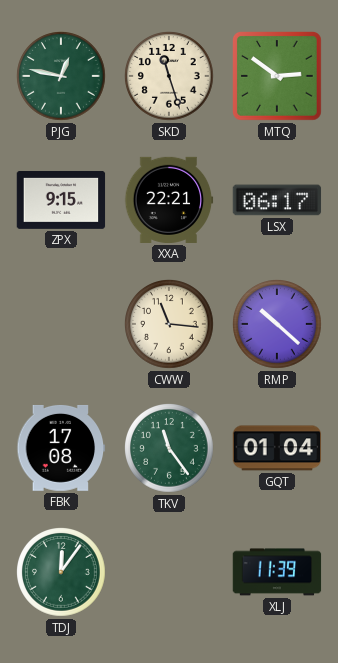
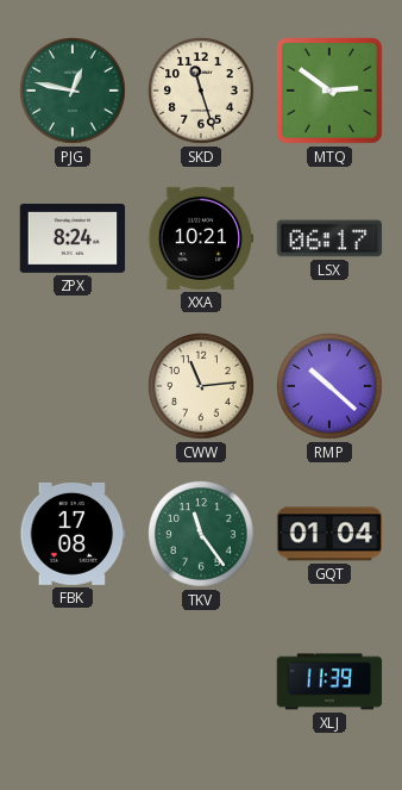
ZPX: 9:15 -> 8:24
XXA: 22:21 -> 10:21
CWW: 11:16 -> 11:14
TDJ: 12:06 -> none
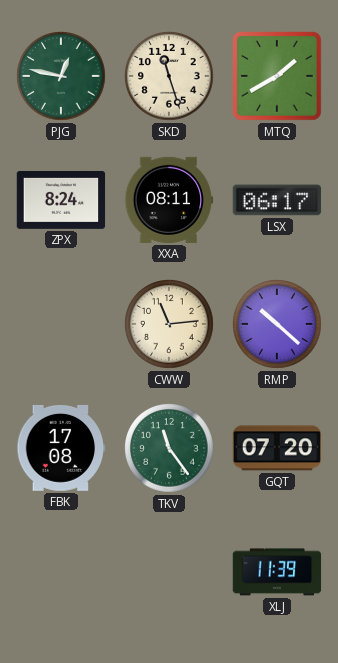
MTQ: 2:51 -> 1:40
XXA: 10:21 -> 08:11
GQT: 01:04 -> 07:20
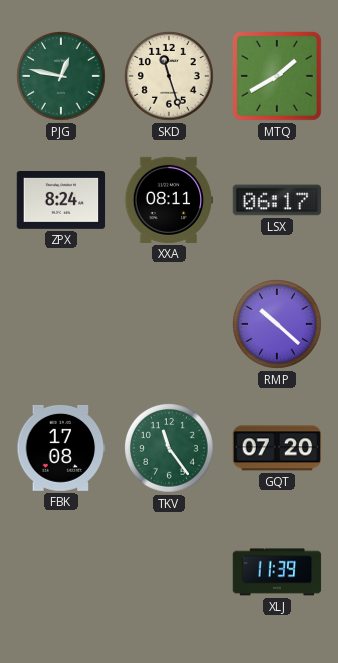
CWW: 11:14 -> none
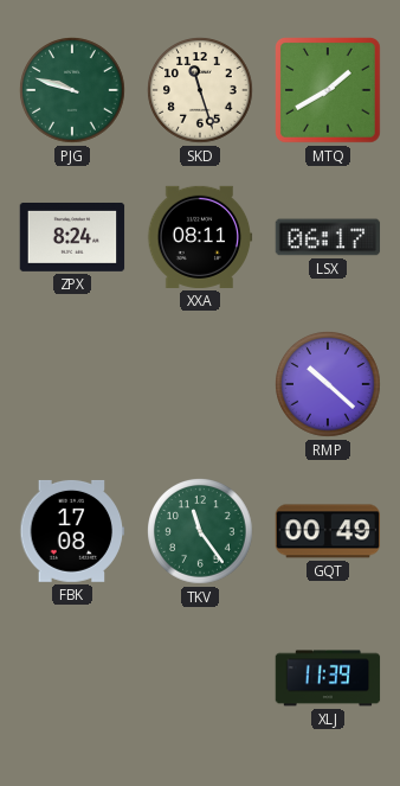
PJG: 12:47 -> 9:48
GQT: 07:20 -> 00:49
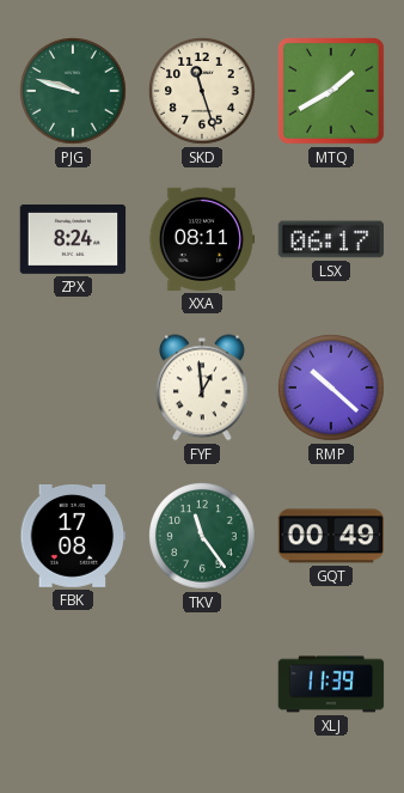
FYF: none -> 12:59
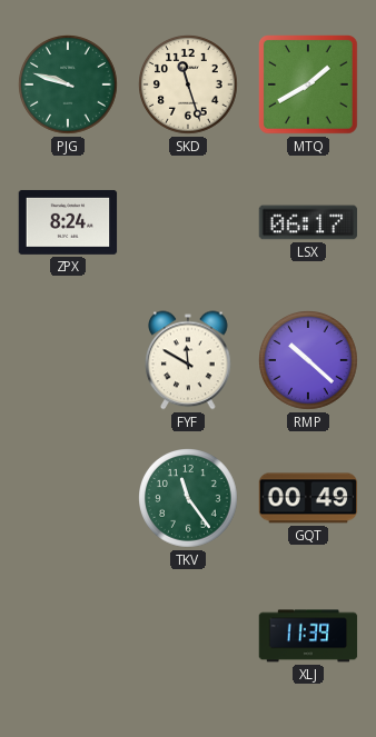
XXA: 08:11 -> none
FYF: 12:59 -> 11:50
FBK: 17:08 -> none
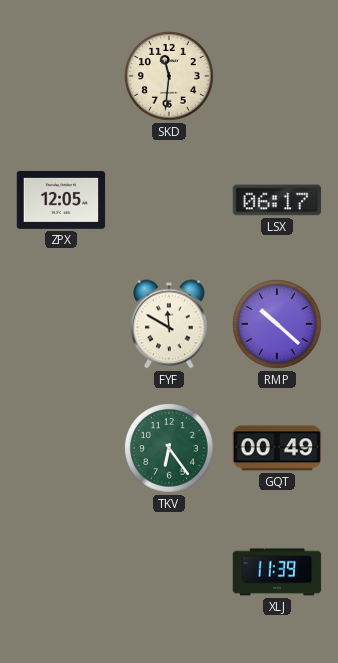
PJG: 9:48 -> none
SKD: 11:27 -> 11:31
MTQ: 1:40 -> none
ZPX: 8:24 -> 12:05
TKV: 11:24 -> 6:24
